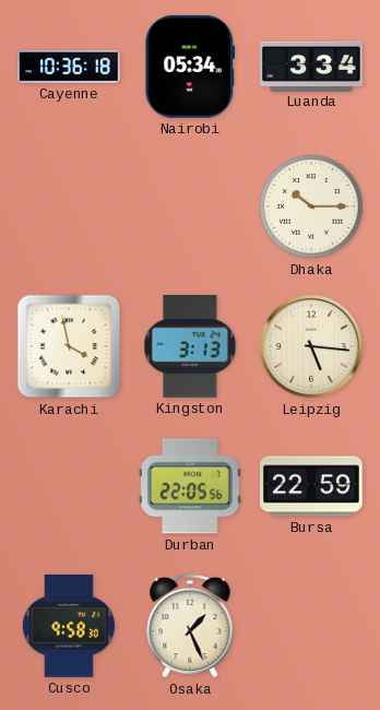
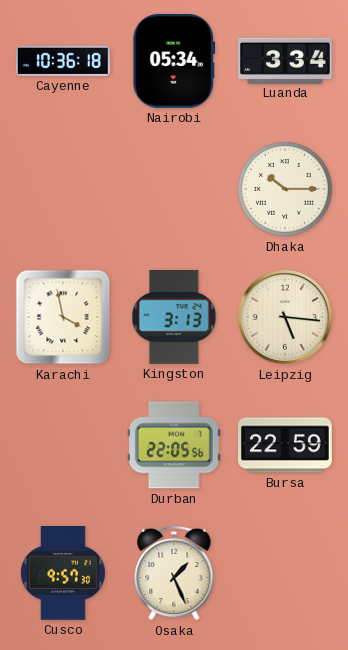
Cusco: 9:58 -> 9:57
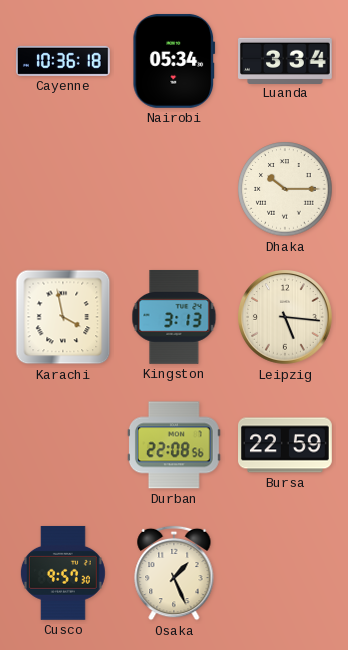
Durban: 22:05 -> 22:08
